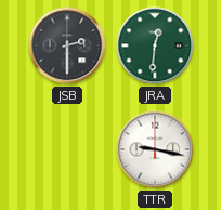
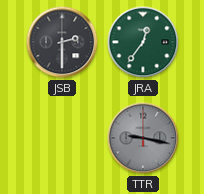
JRA: 12:31 -> 12:36
TTR dial: white -> grey
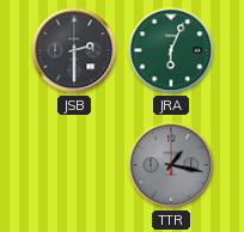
JRA: 12:36 -> 6:04
TTR: 9:17 -> 1:17
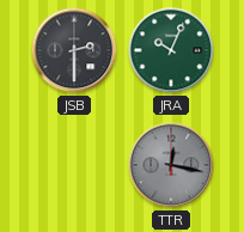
JRA: 6:04 -> 10:04
TTR: 1:17 -> 12:17
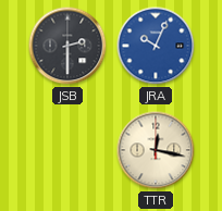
JRA dial: green -> blue
TTR dial: grey -> cream
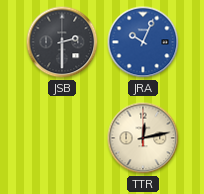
TTR: 12:17 -> 12:13
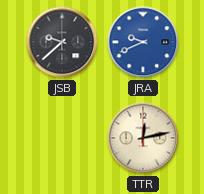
JSB: 2:30 -> 9:38
JRA: 10:04 -> 9:41
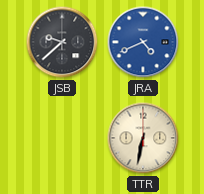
JRA: 9:41 -> 4:41
TTR: 12:13 -> 6:32
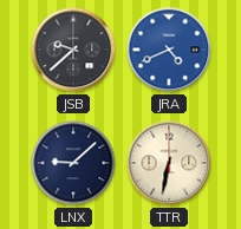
LNX: none -> 9:08
